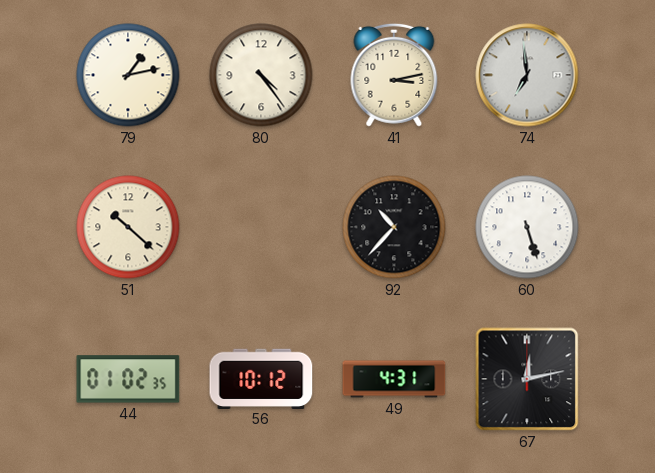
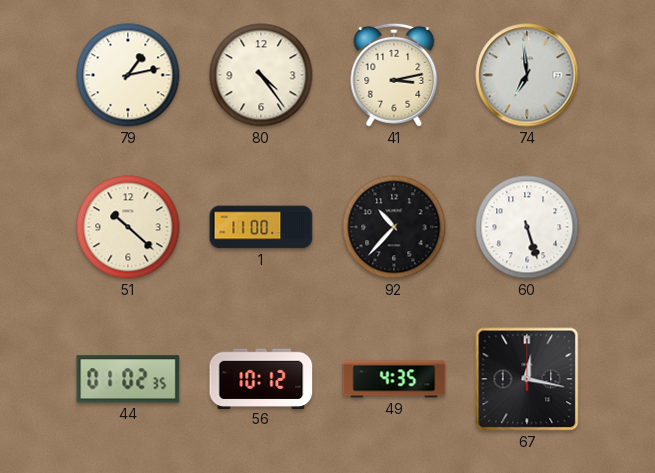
1: none -> 11:00
49: 4:31 -> 4:35
67: 12:13 -> 12:17
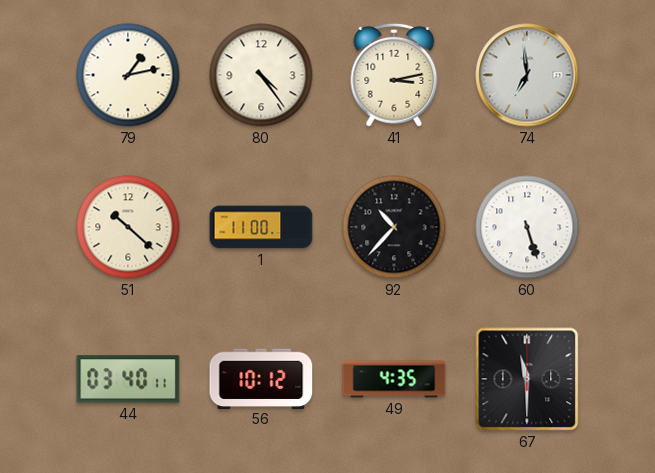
44: 01:02 -> 03:40
67: 12:17 -> 11:30
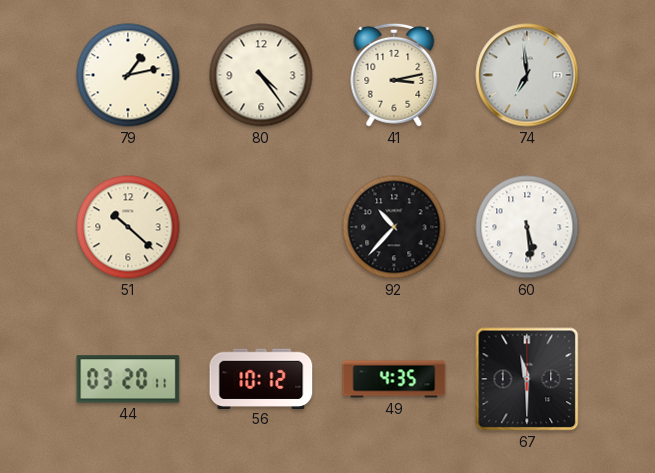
1: 11:00 -> none
60: 5:27 -> 5:29
44: 03:40 -> 03:20
